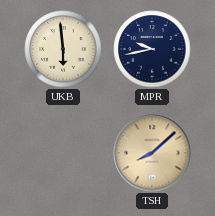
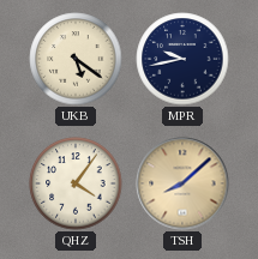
UKB: 5:59 -> 5:21
QHZ: none -> 4:06
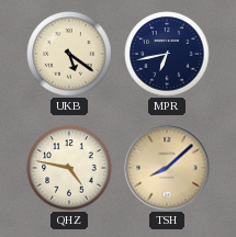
MPR: 9:43 -> 6:43
QHZ: 4:06 -> 4:47
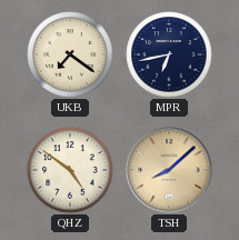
UKB: 5:21 -> 7:21
QHZ: 4:47 -> 4:51
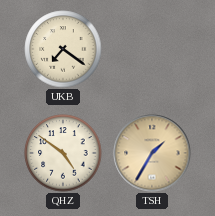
MPR: 6:43 -> none
TSH: 8:08 -> 1:35
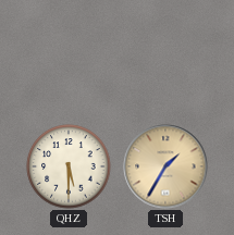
UKB: 7:21 -> none
QHZ: 4:51 -> 5:30
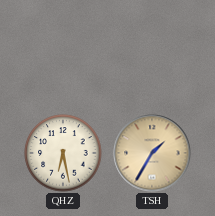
QHZ: 5:30 -> 6:28
